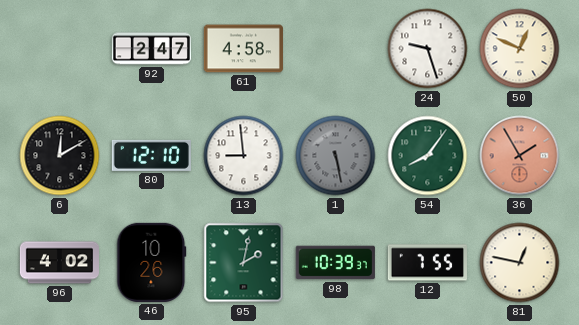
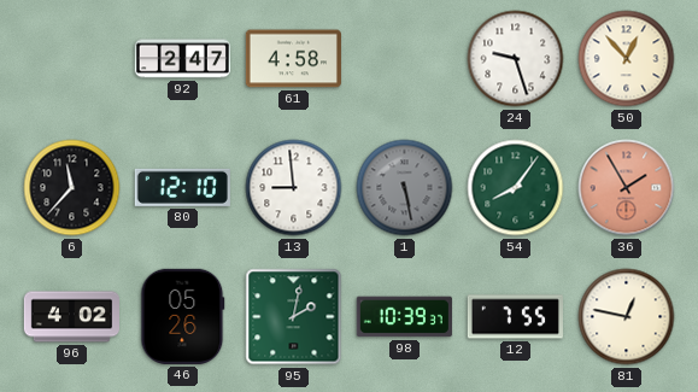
50: 12:49 -> 12:53
6: 12:10 -> 11:37
46: 10:26 -> 05:26
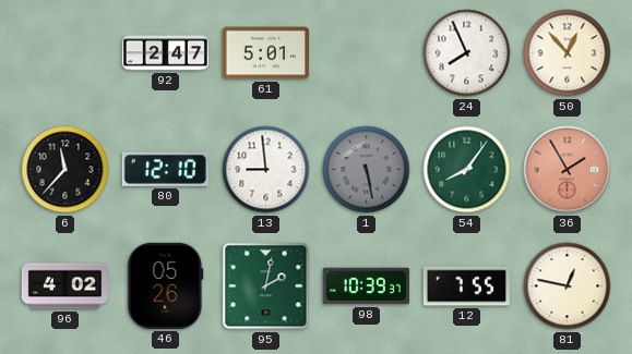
61: 4:58 -> 5:01
24: 9:27 -> 7:56
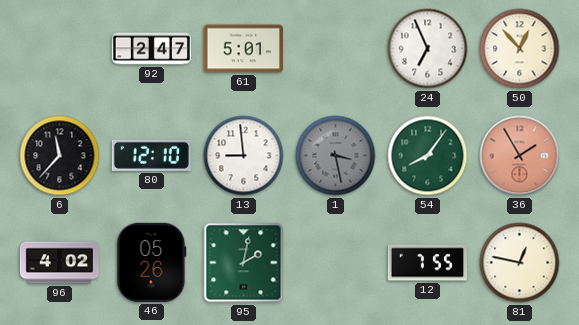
24: 7:56 -> 6:56
1: 5:28 -> 3:28
98: 10:39 -> none
